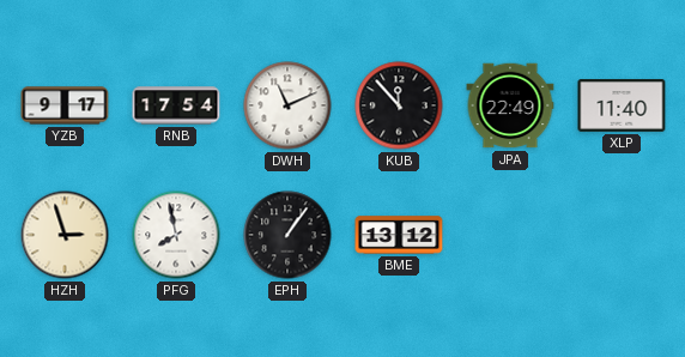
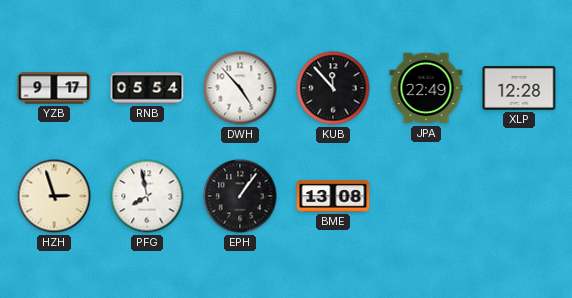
RNB: 17:54 -> 05:54
DWH: 11:11 -> 4:53
XLP: 11:40 -> 12:28
BME: 13:12 -> 13:08
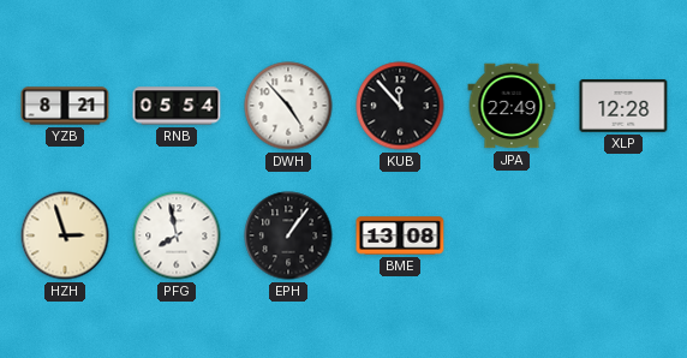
YZB: 9:17 -> 8:21
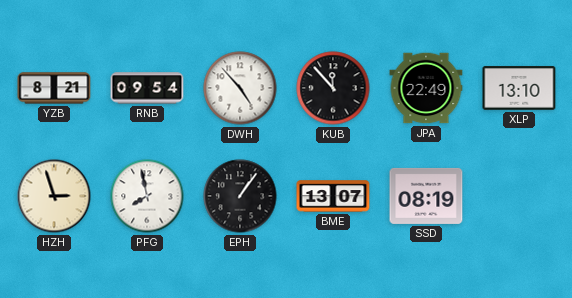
RNB: 05:54 -> 09:54
XLP: 12:28 -> 13:10
BME: 13:08 -> 13:07
SSD: none -> 08:19
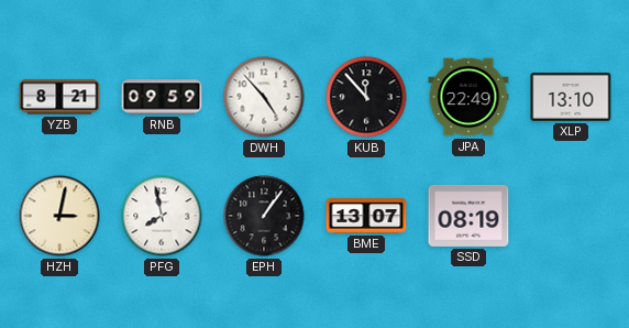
RNB: 09:54 -> 09:59
HZH: 2:57 -> 3:02
